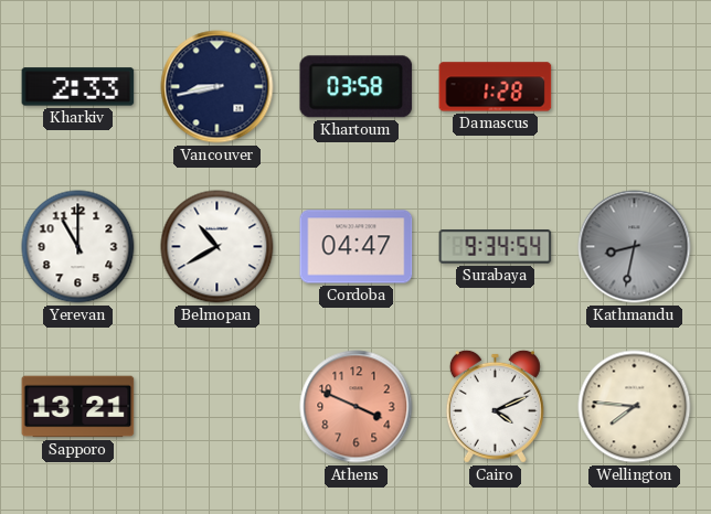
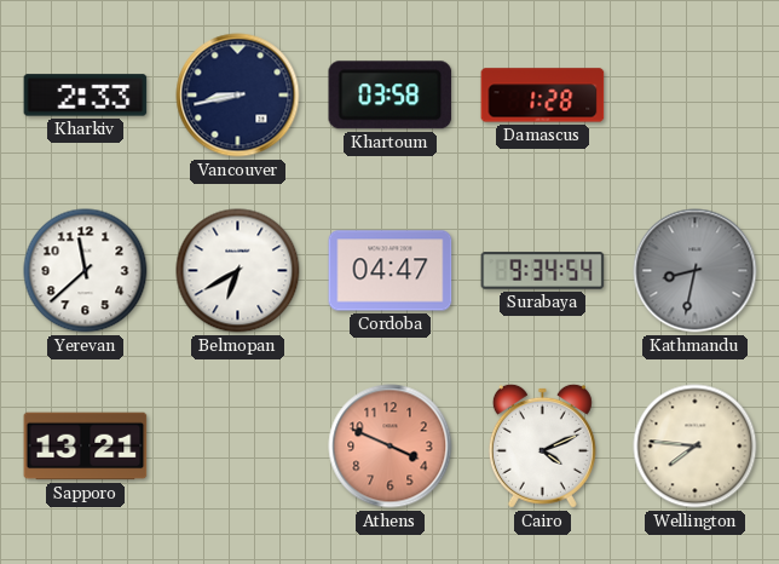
Yerevan: 11:00 -> 11:38
Belmopan: 10:40 -> 6:40
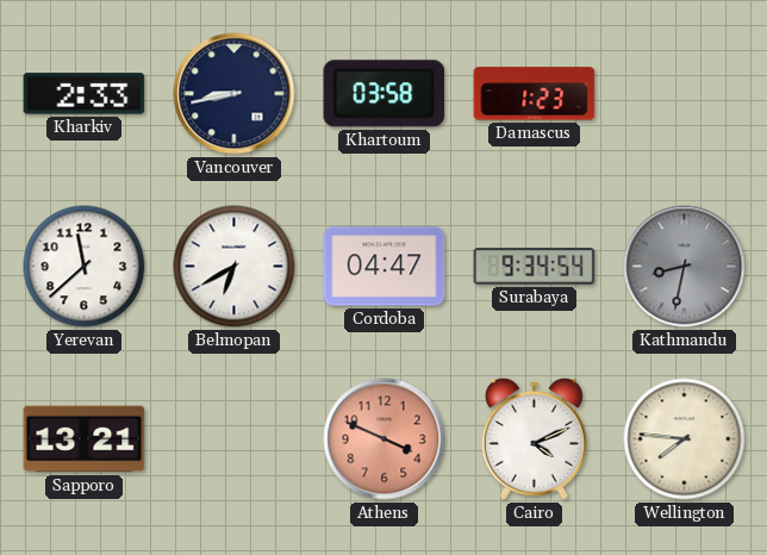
Damascus: 1:28 -> 1:23
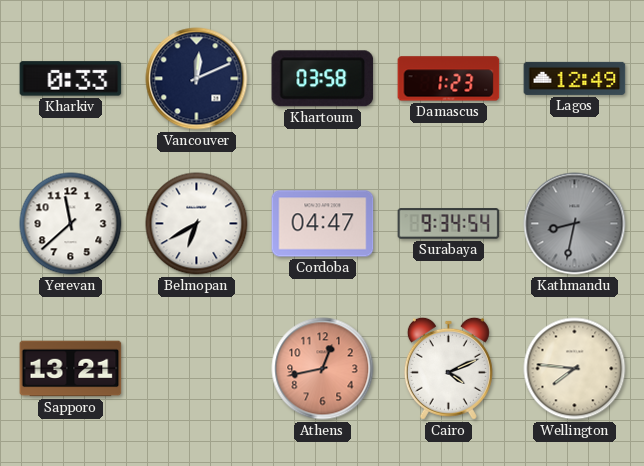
Kharkiv: 2:33 -> 0:33
Vancouver: 8:43 -> 12:11
Lagos: none -> 12:49
Athens: 3:49 -> 12:43
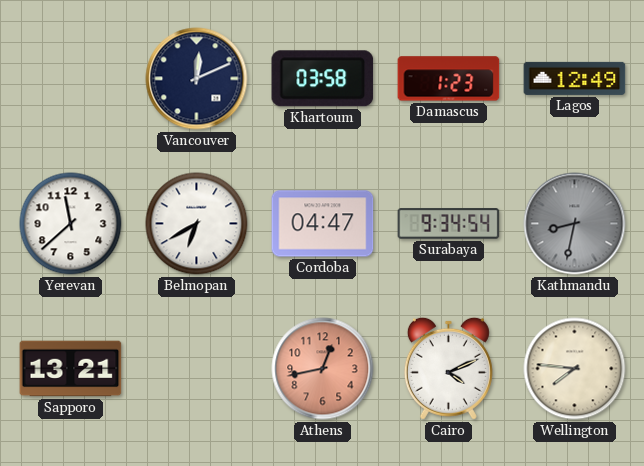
Kharkiv: 0:33 -> none
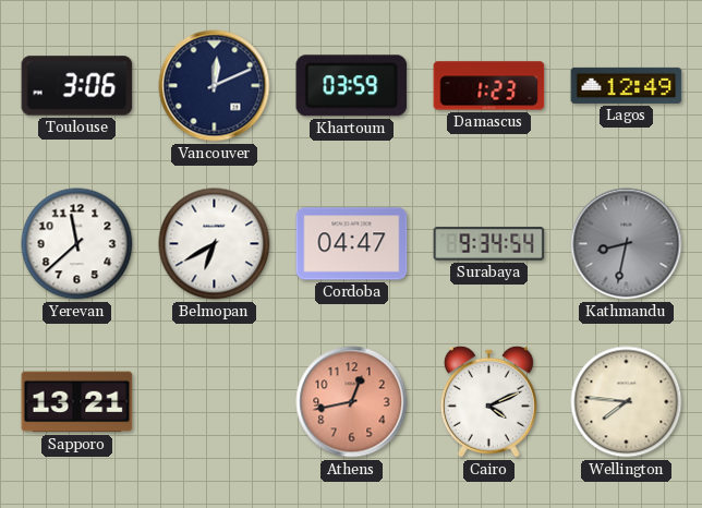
Toulouse: none -> 3:06
Khartoum: 03:58 -> 03:59
